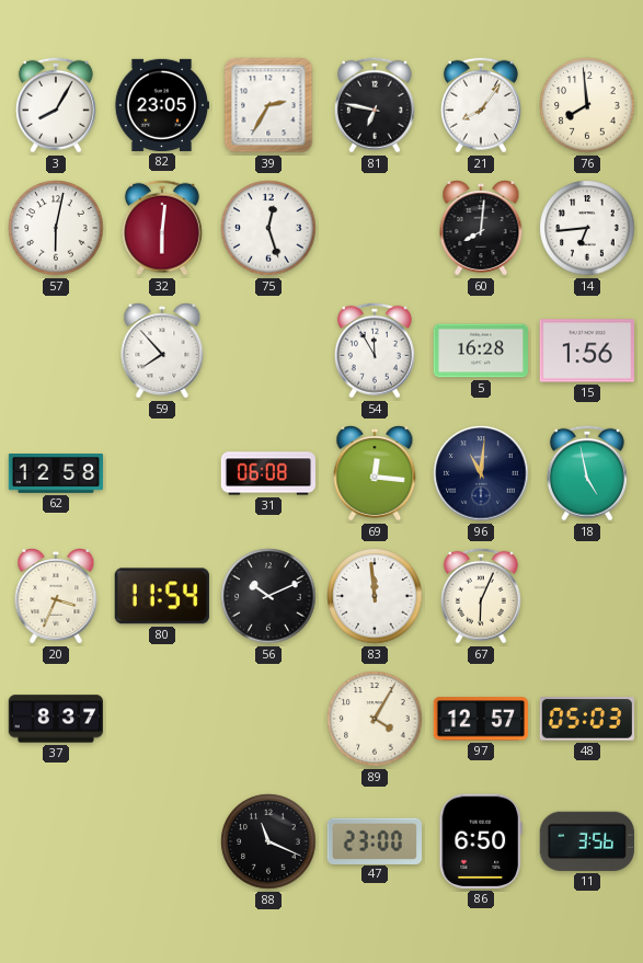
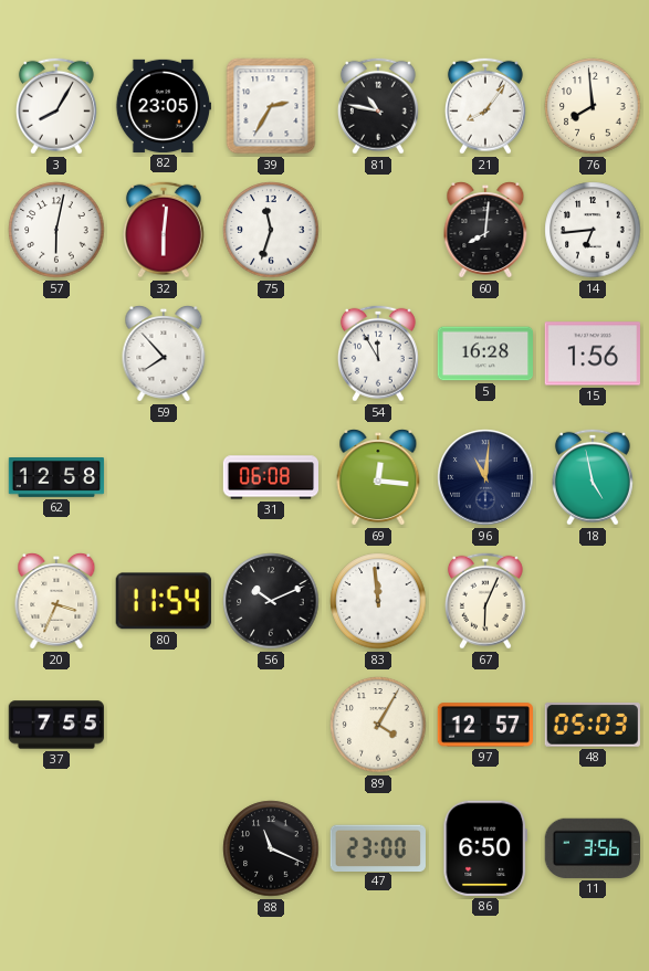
81: 6:47 -> 10:47
75: 12:27 -> 11:33
37: 8:37 -> 7:55
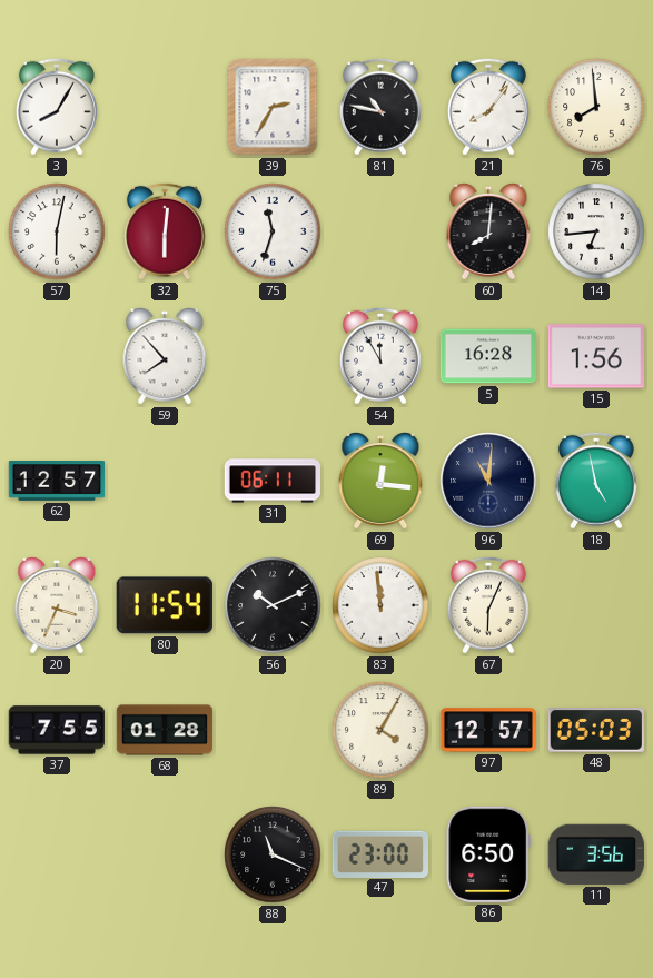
82: 23:05 -> none
62: 12:58 -> 12:57
31: 06:08 -> 06:11
68: none -> 01:28
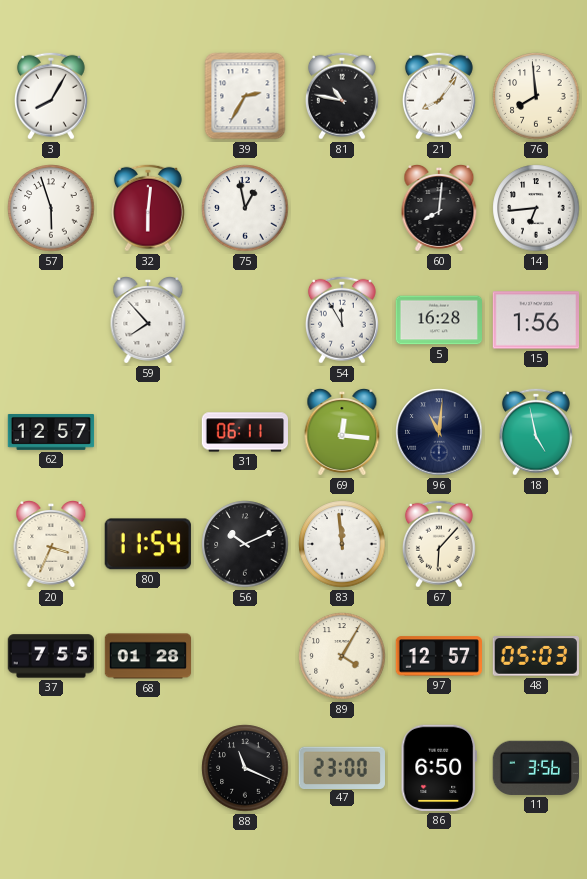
57: 6:02 -> 5:57
75: 11:33 -> 12:58
67: 6:04 -> 6:07
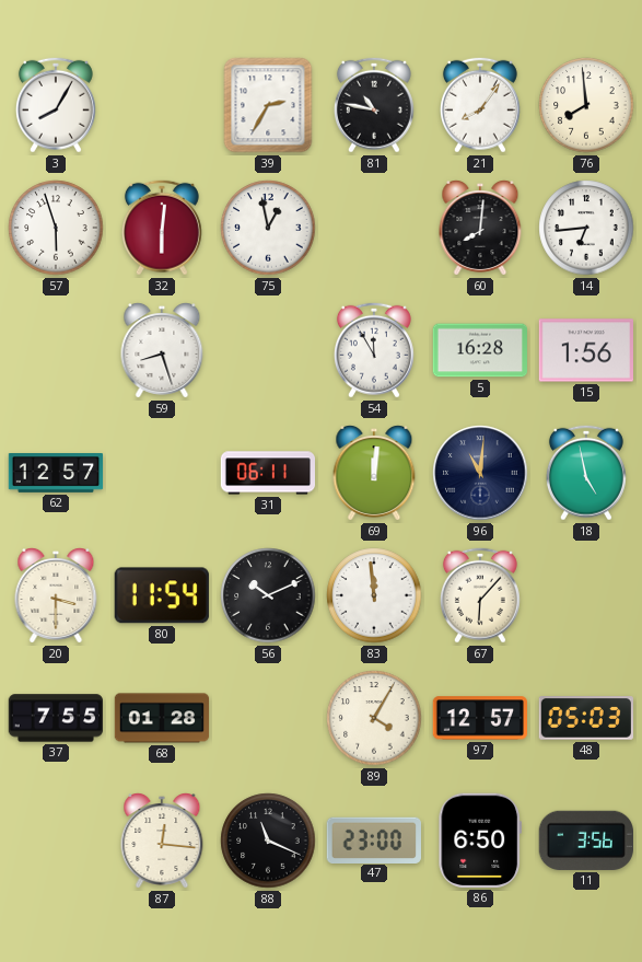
59: 7:53 -> 8:27
69: 12:16 -> 12:01
20: 3:34 -> 3:30
87: none -> 12:16
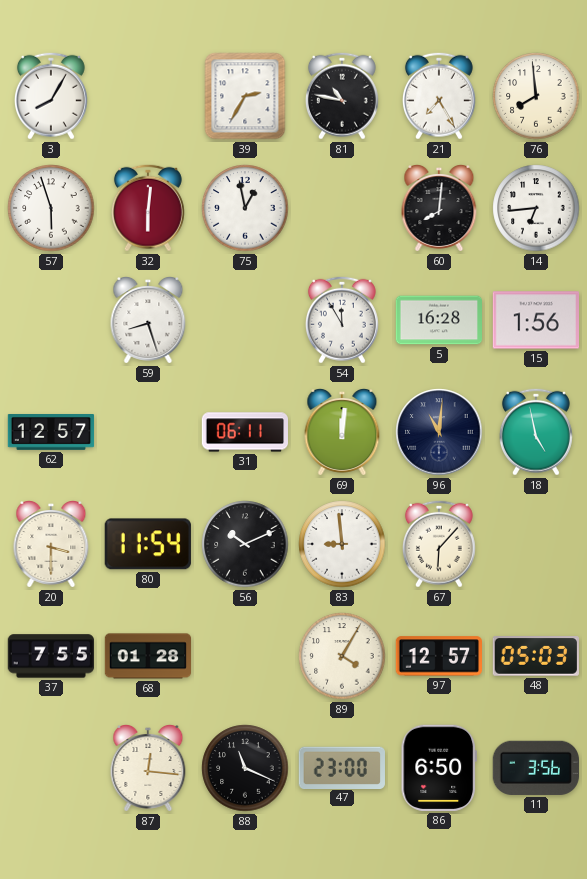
21: 8:06 -> 7:25
83: 11:59 -> 8:59
